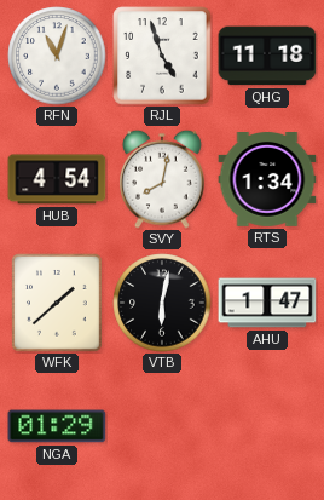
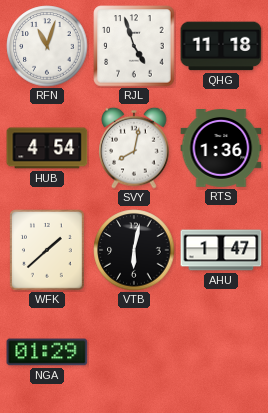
RTS: 1:34 -> 1:36
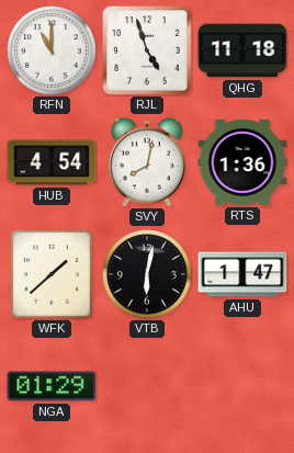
RFN: 11:03 -> 11:00
